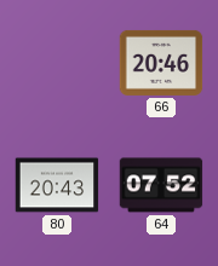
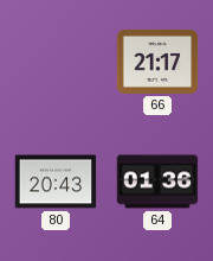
66: 20:46 -> 21:17
64: 07:52 -> 01:36
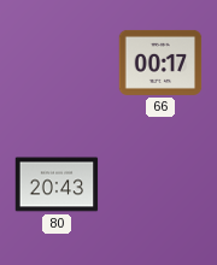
66: 21:17 -> 00:17
64: 01:36 -> none
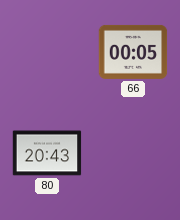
66: 00:17 -> 00:05
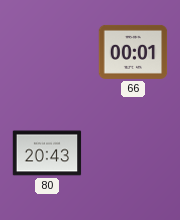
66: 00:05 -> 00:01
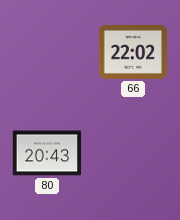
66: 00:01 -> 22:02
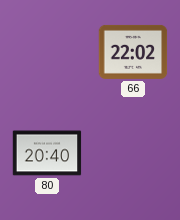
80: 20:43 -> 20:40
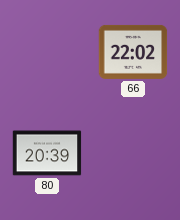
80: 20:40 -> 20:39
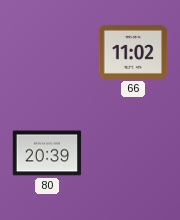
66: 22:02 -> 11:02
